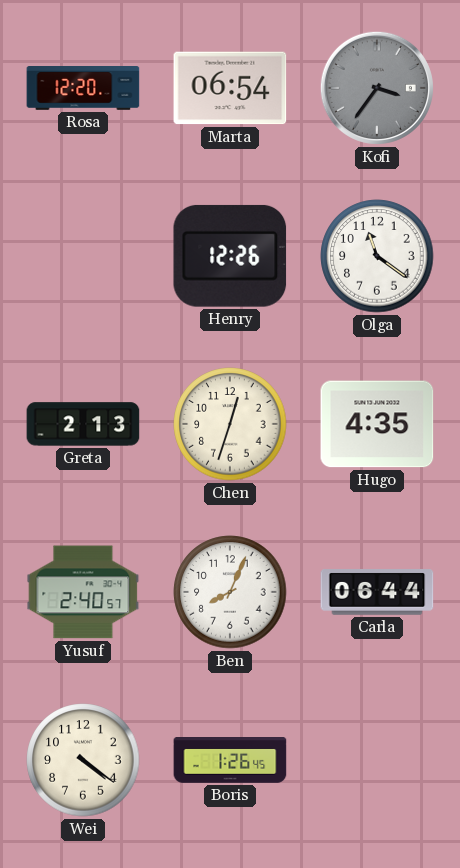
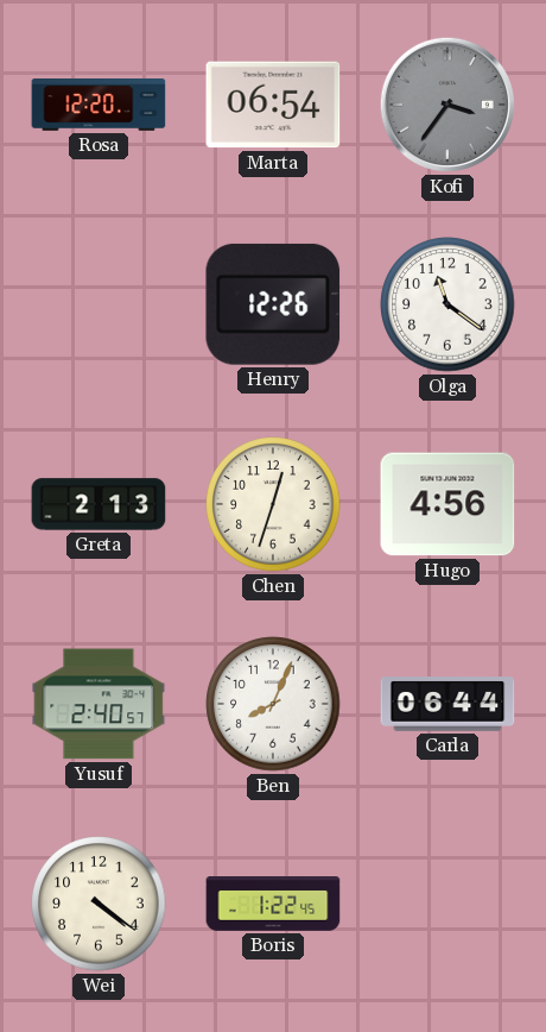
Hugo: 4:35 -> 4:56
Boris: 1:26 -> 1:22
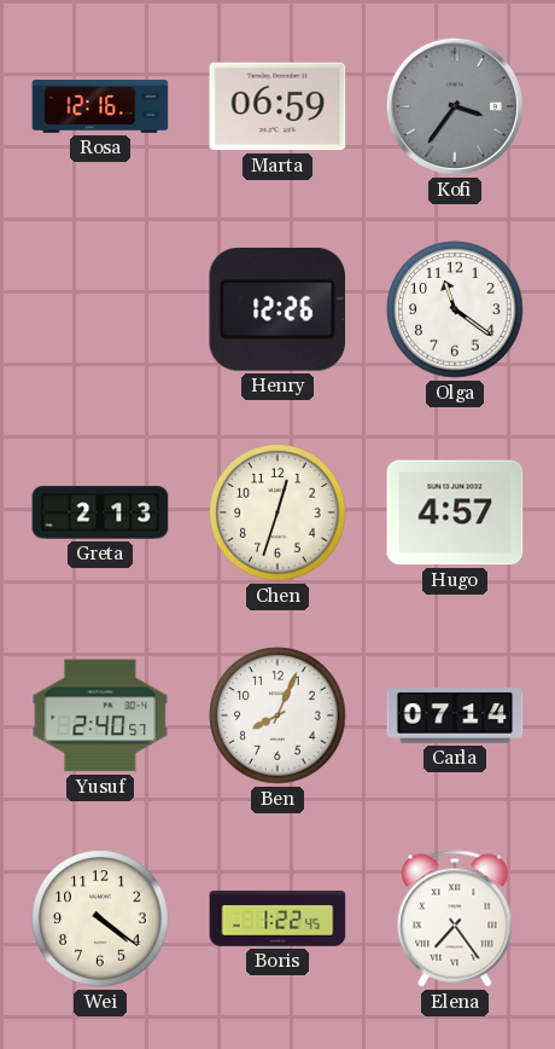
Rosa: 12:20 -> 12:16
Marta: 06:54 -> 06:59
Hugo: 4:56 -> 4:57
Carla: 06:44 -> 07:14
Elena: none -> 7:24
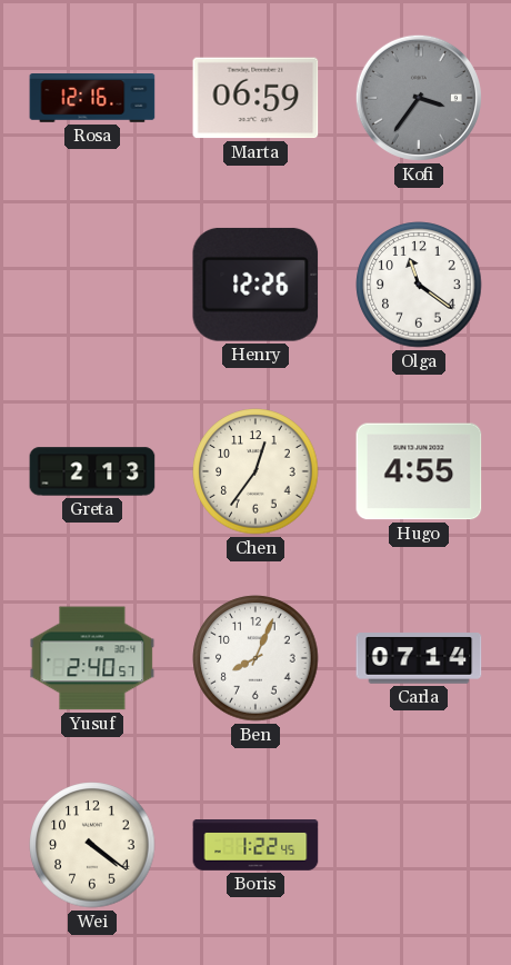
Chen: 12:33 -> 12:36
Hugo: 4:57 -> 4:55
Elena: 7:24 -> none
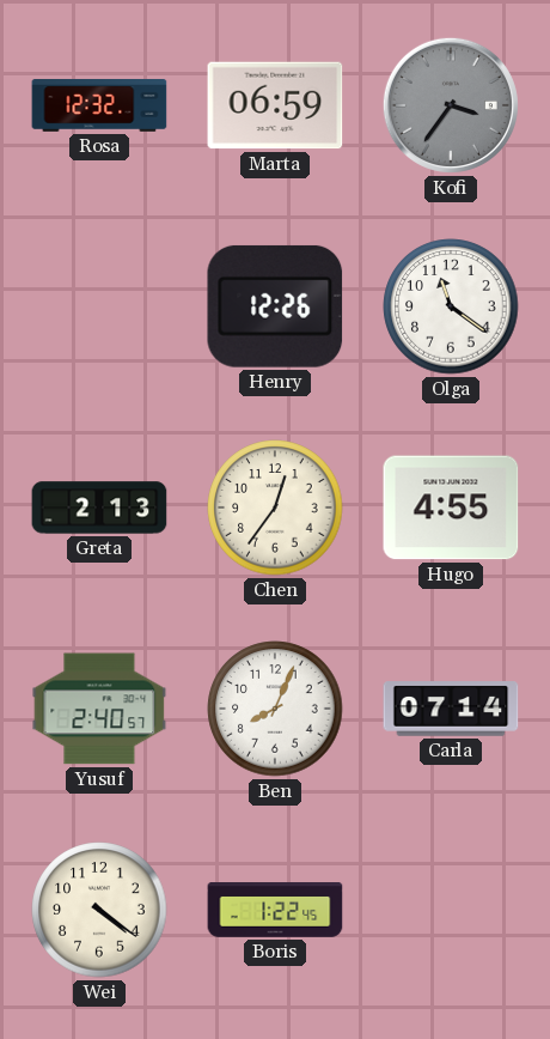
Rosa: 12:16 -> 12:32
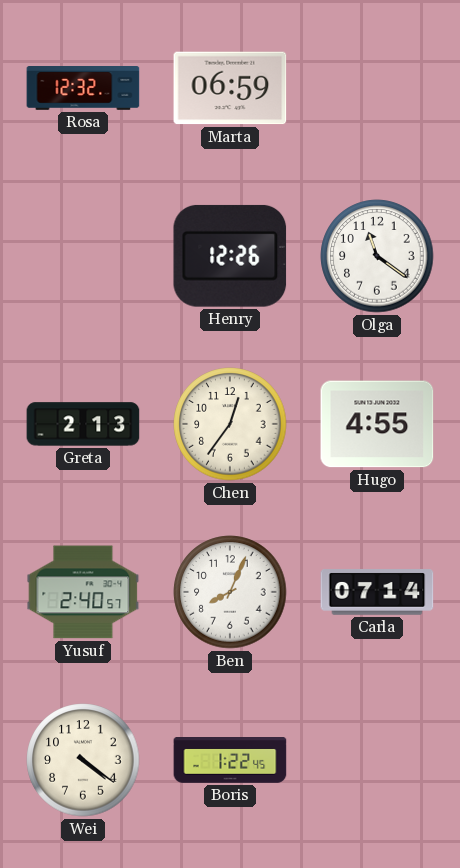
Kofi: 3:36 -> none
